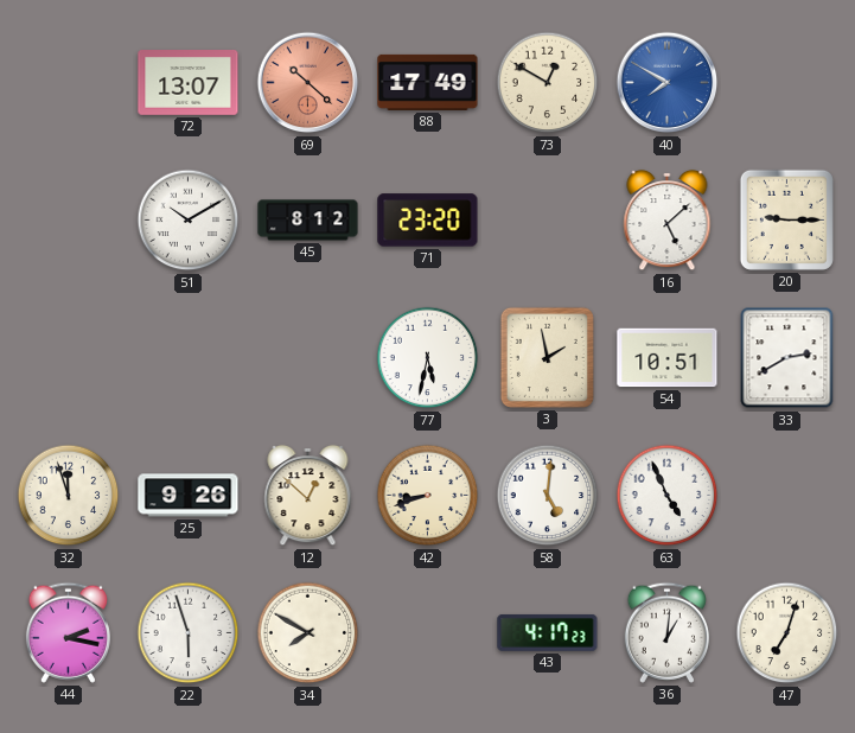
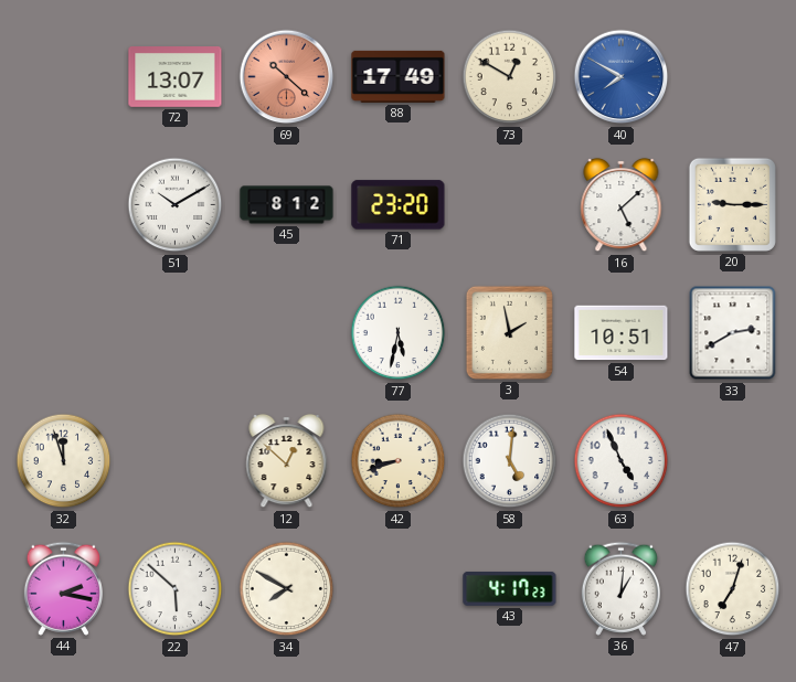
25: 9:26 -> none
22: 5:57 -> 5:52
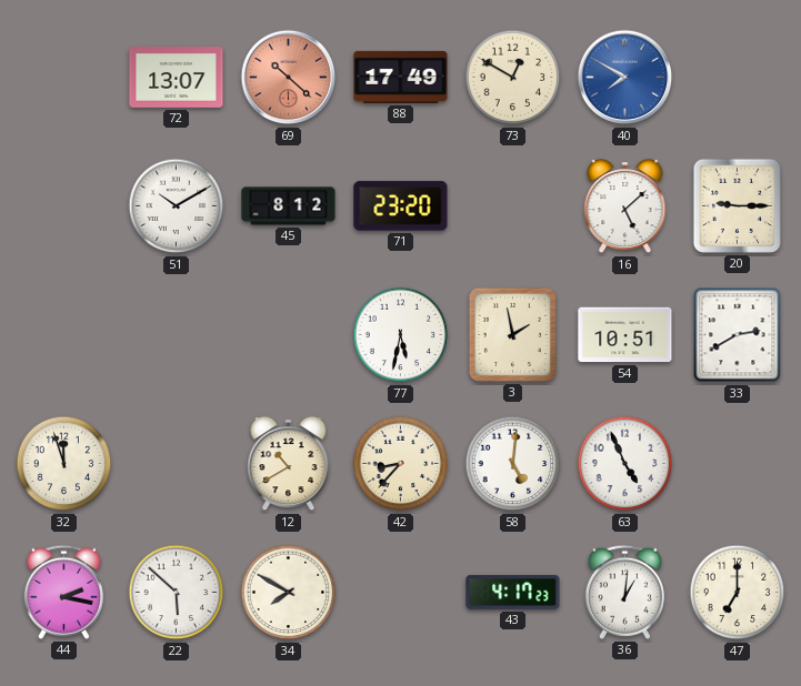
12: 12:52 -> 10:40
42: 8:42 -> 8:37
47: 7:03 -> 7:00
